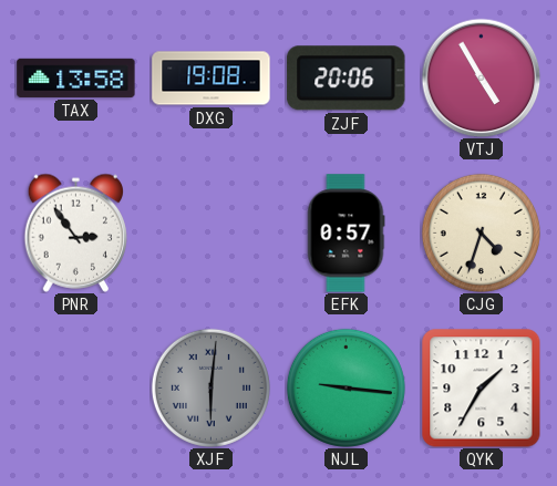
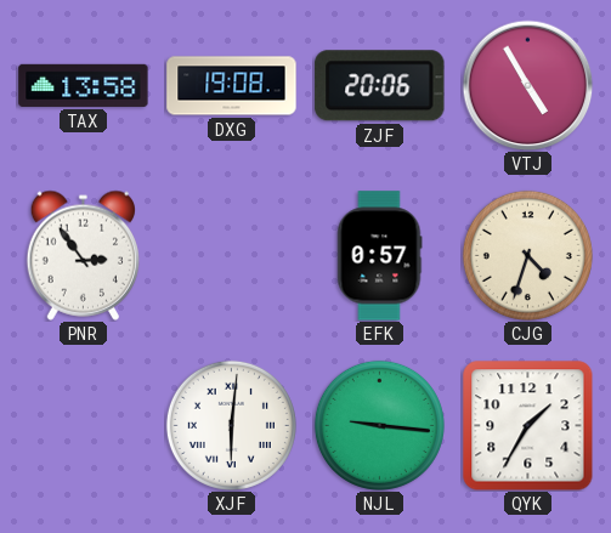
XJF dial: grey -> white
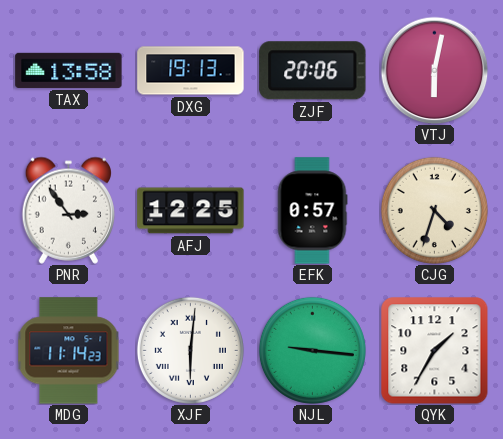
DXG: 19:08 -> 19:13
VTJ: 4:55 -> 6:02
AFJ: none -> 12:25
MDG: none -> 11:14
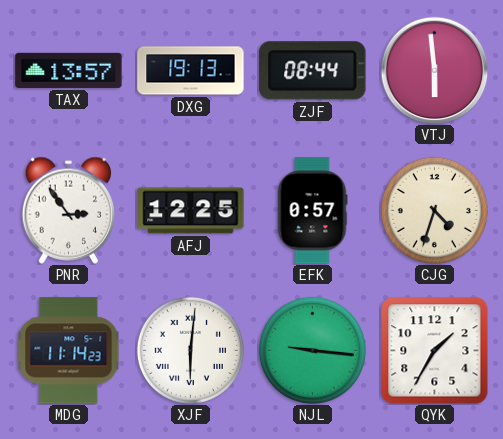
TAX: 13:58 -> 13:57
ZJF: 20:06 -> 08:44
VTJ: 6:02 -> 5:59
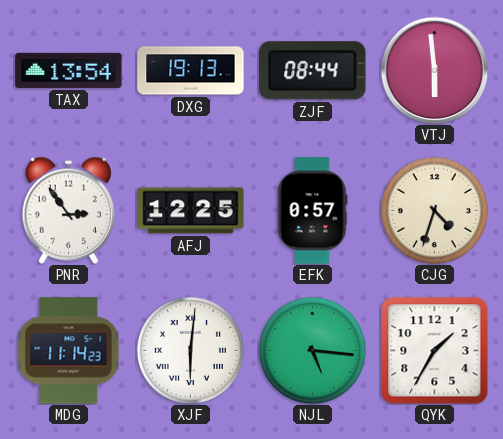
TAX: 13:57 -> 13:54
NJL: 9:16 -> 5:16
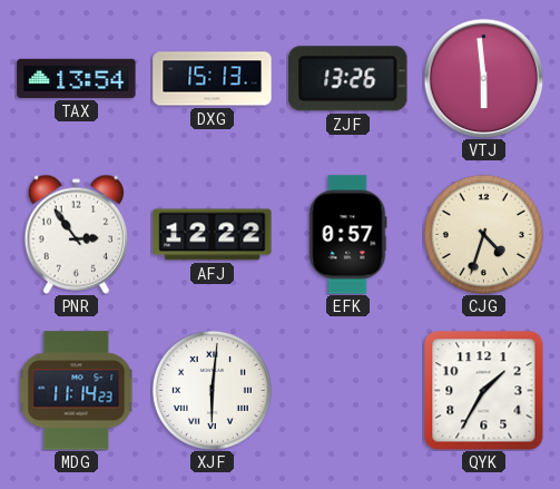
DXG: 19:13 -> 15:13
ZJF: 08:44 -> 13:26
AFJ: 12:25 -> 12:22
NJL: 5:16 -> none
